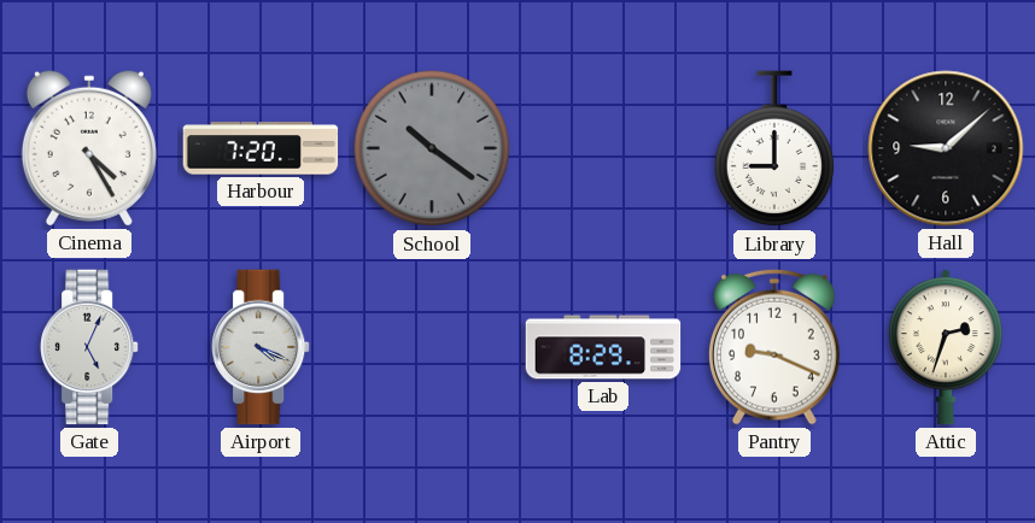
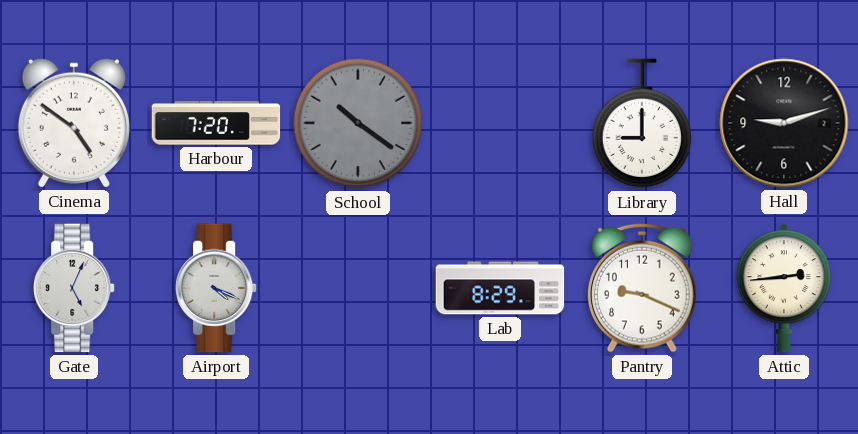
Cinema: 4:25 -> 4:51
Hall: 9:08 -> 9:12
Attic: 2:33 -> 2:44
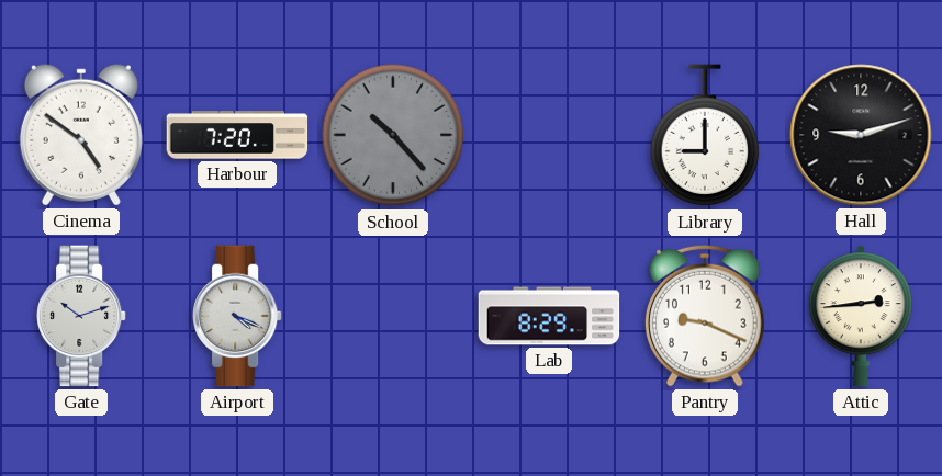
School: 10:21 -> 10:23
Gate: 5:04 -> 10:12
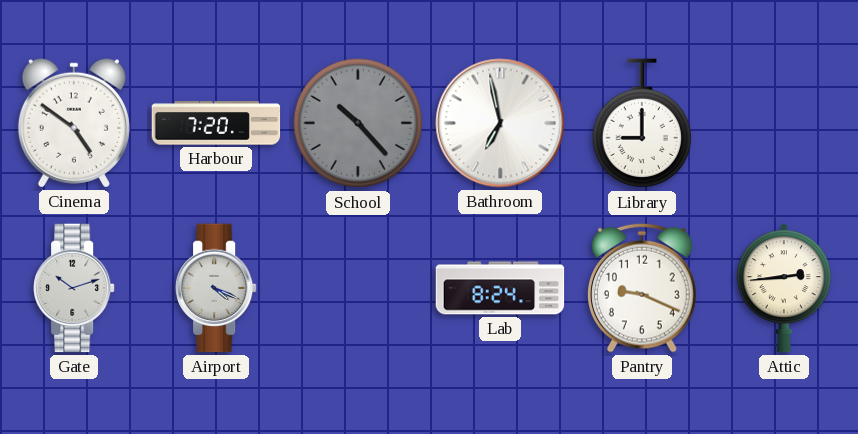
Bathroom: none -> 6:58
Hall: 9:12 -> none
Lab: 8:29 -> 8:24
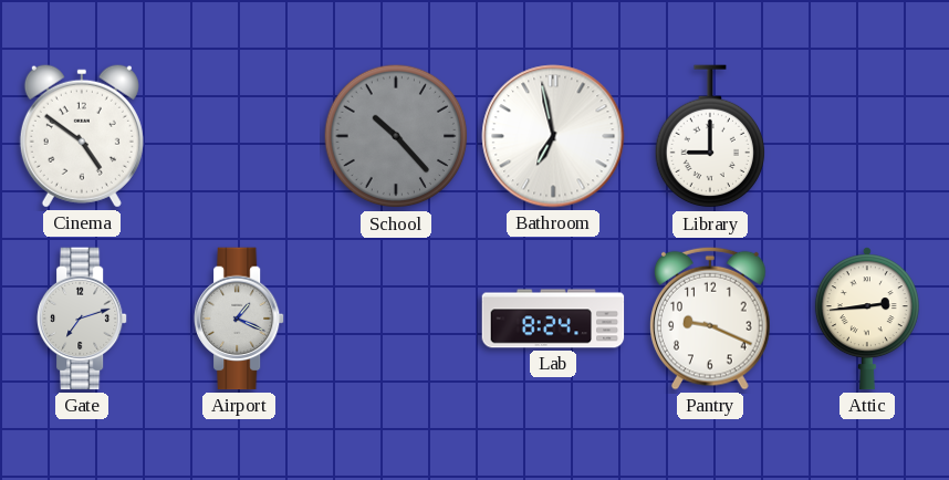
Harbour: 7:20 -> none
Gate: 10:12 -> 7:12
Airport: 4:19 -> 1:19
